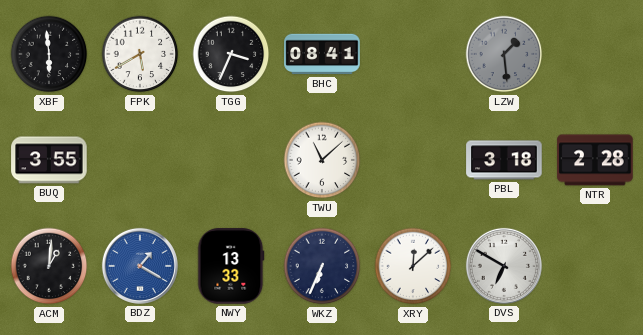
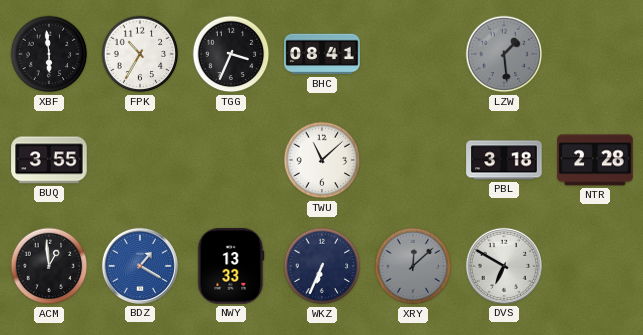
FPK: 5:40 -> 10:35
ACM: 1:01 -> 12:59
XRY dial: white -> grey
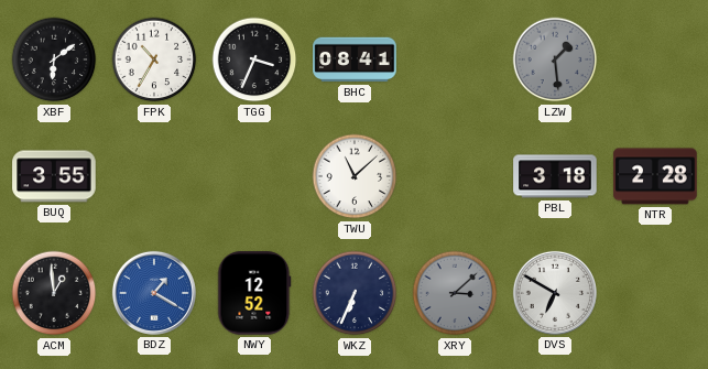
XBF: 5:59 -> 6:09
NWY: 13:33 -> 12:52
XRY: 12:08 -> 3:08
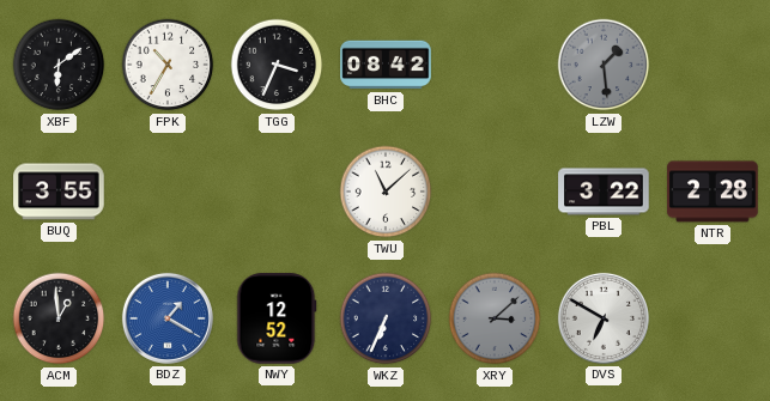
BHC: 08:41 -> 08:42
PBL: 3:18 -> 3:22
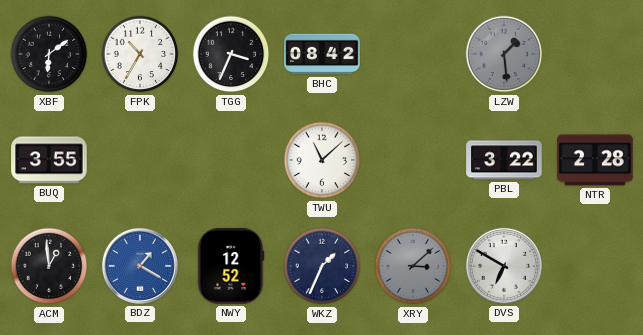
WKZ: 6:34 -> 1:34
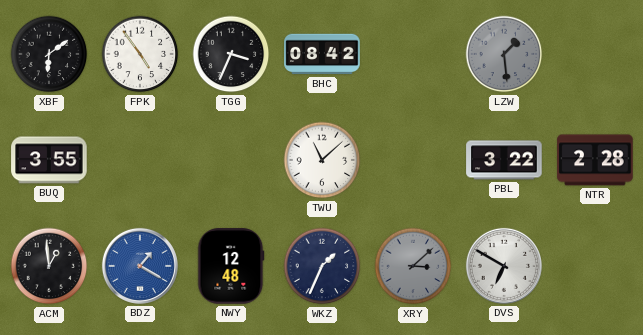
FPK: 10:35 -> 4:54
NWY: 12:52 -> 12:48
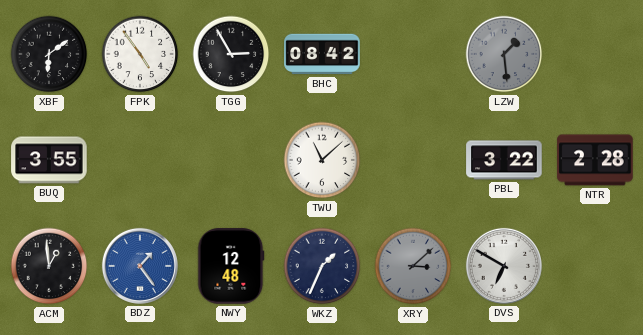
TGG: 3:34 -> 2:55
BDZ: 1:20 -> 1:24
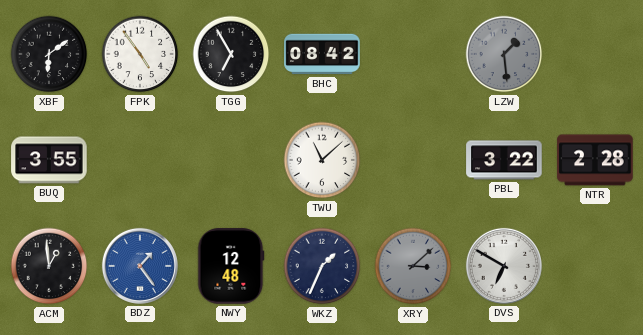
TGG: 2:55 -> 6:55
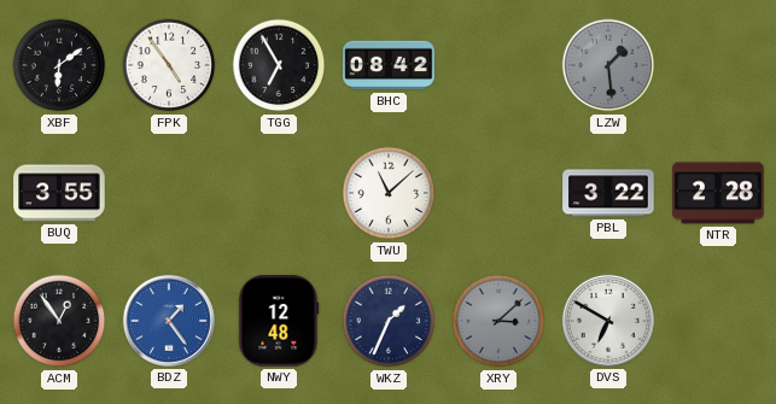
ACM: 12:59 -> 12:54
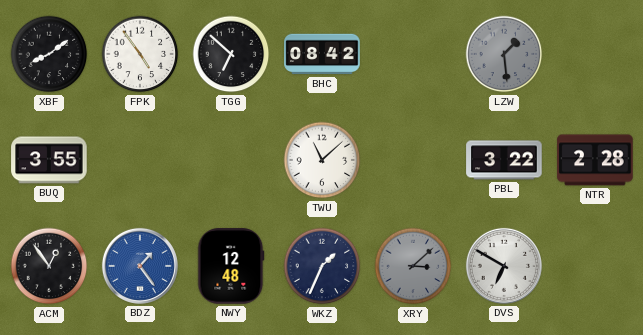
XBF: 6:09 -> 8:09
TGG: 6:55 -> 6:52
